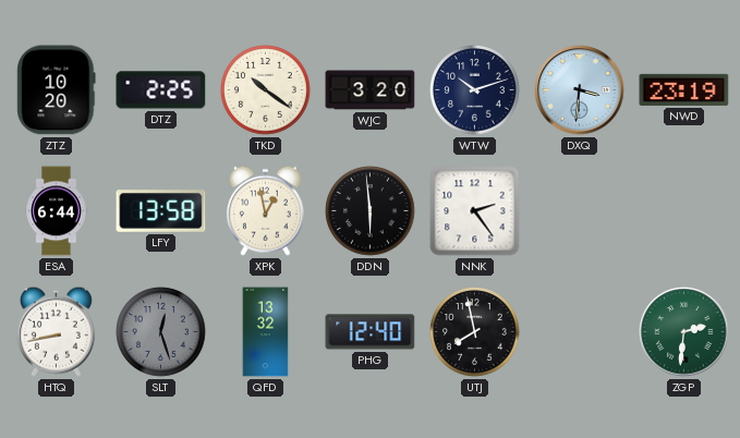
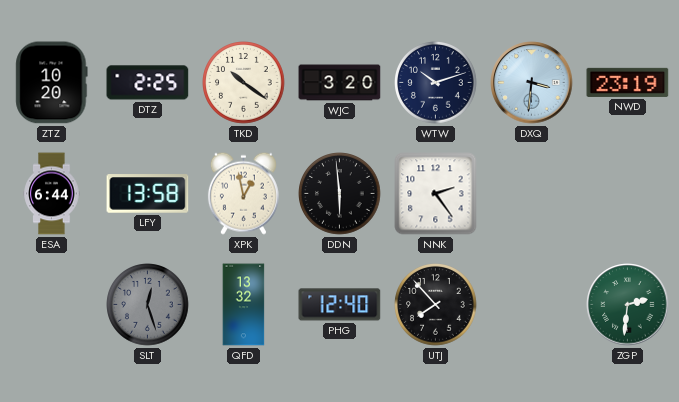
HTQ: 8:43 -> none
UTJ: 7:58 -> 7:53
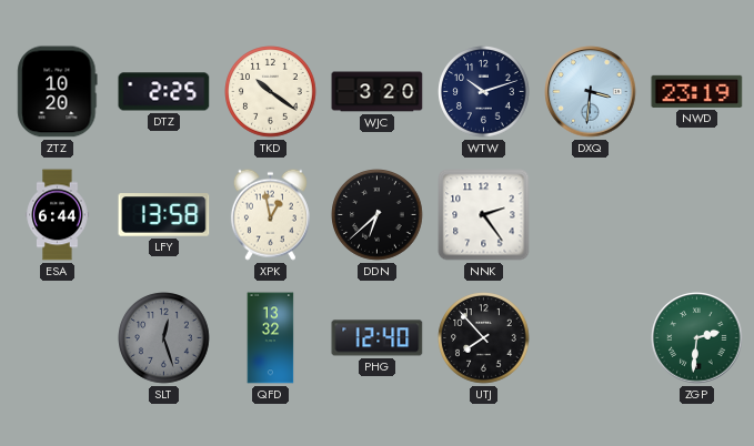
DDN: 5:59 -> 6:38
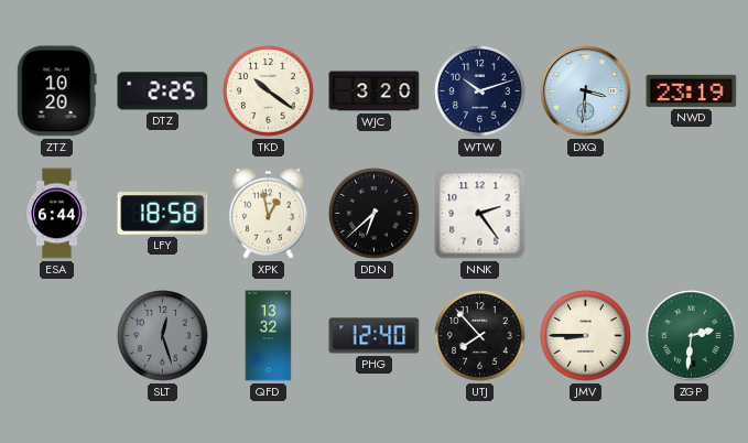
LFY: 13:58 -> 18:58
JMV: none -> 8:45
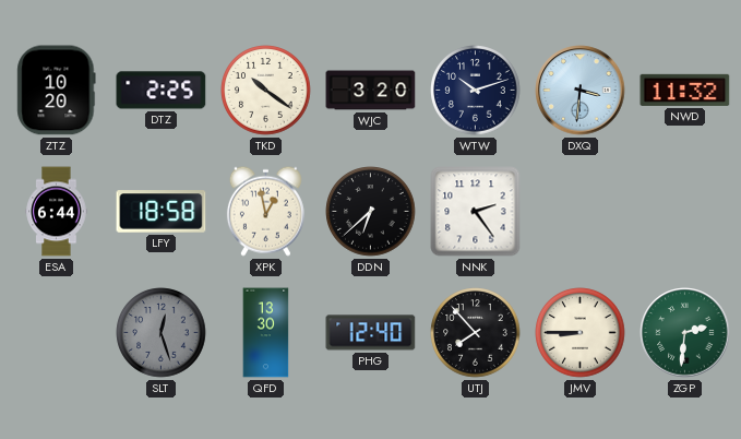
NWD: 23:19 -> 11:32
QFD: 13:32 -> 13:30
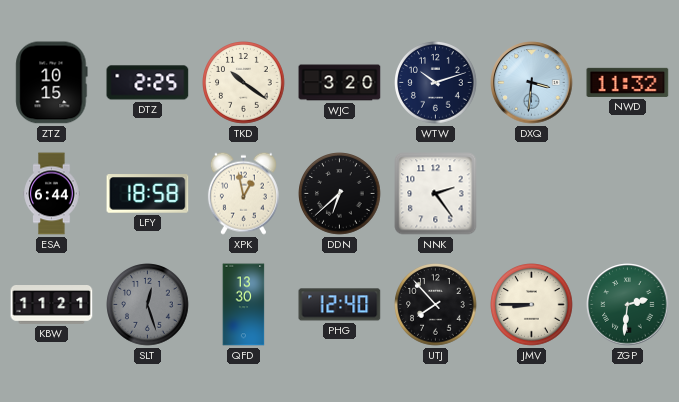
ZTZ: 10:20 -> 10:15
KBW: none -> 11:21
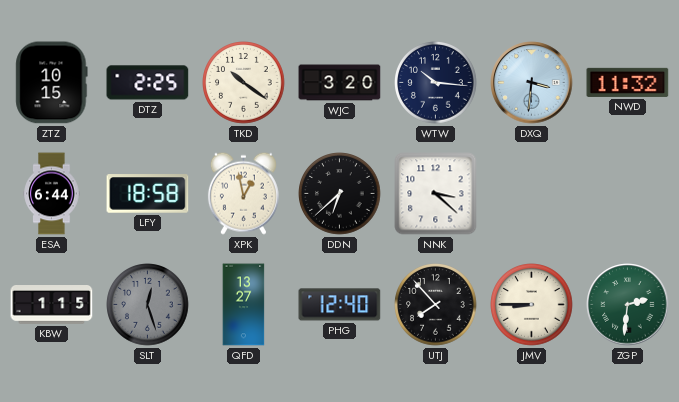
WTW: 10:12 -> 10:16
NNK: 2:24 -> 3:22
KBW: 11:21 -> 1:15
QFD: 13:30 -> 13:27
